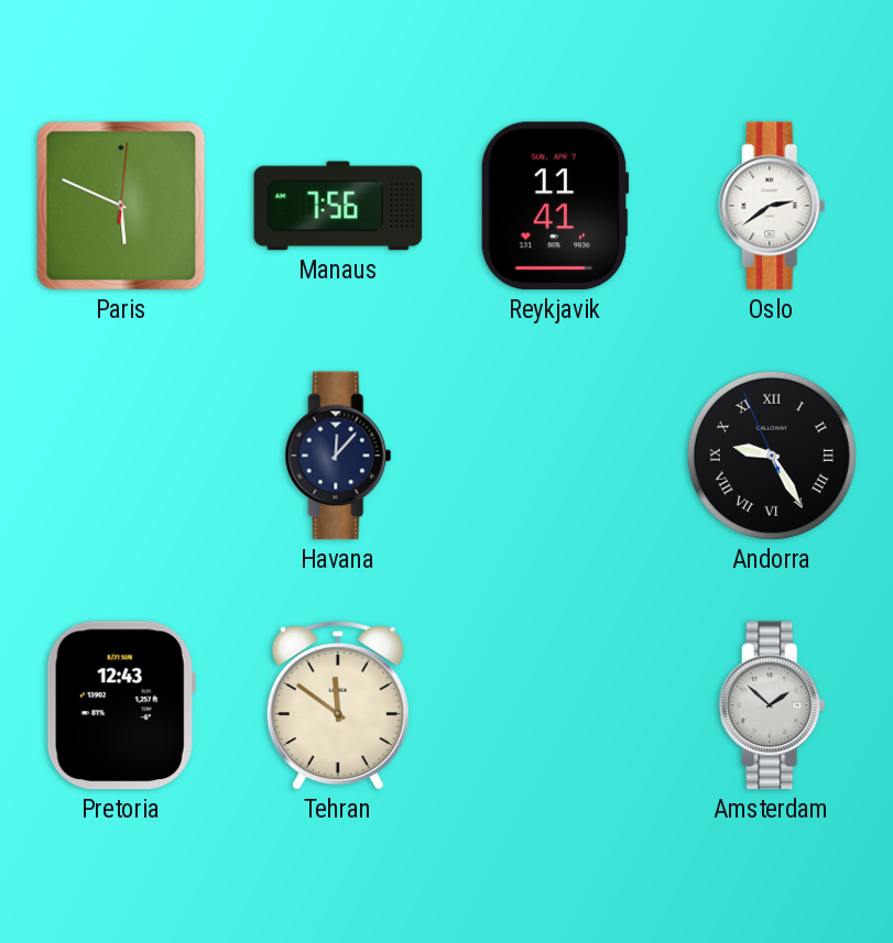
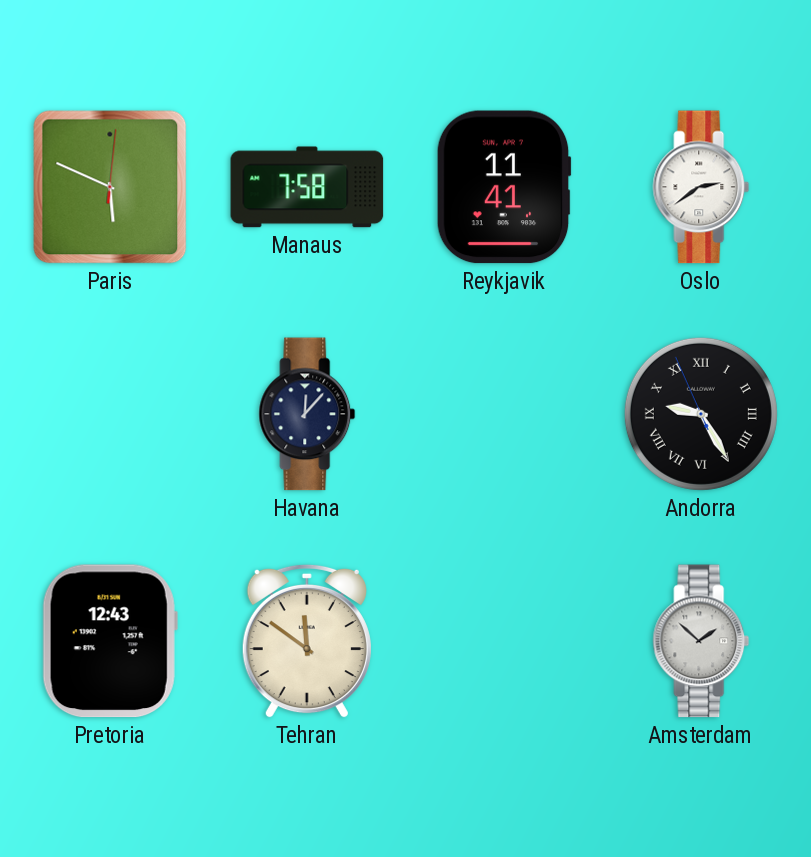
Manaus: 7:56 -> 7:58
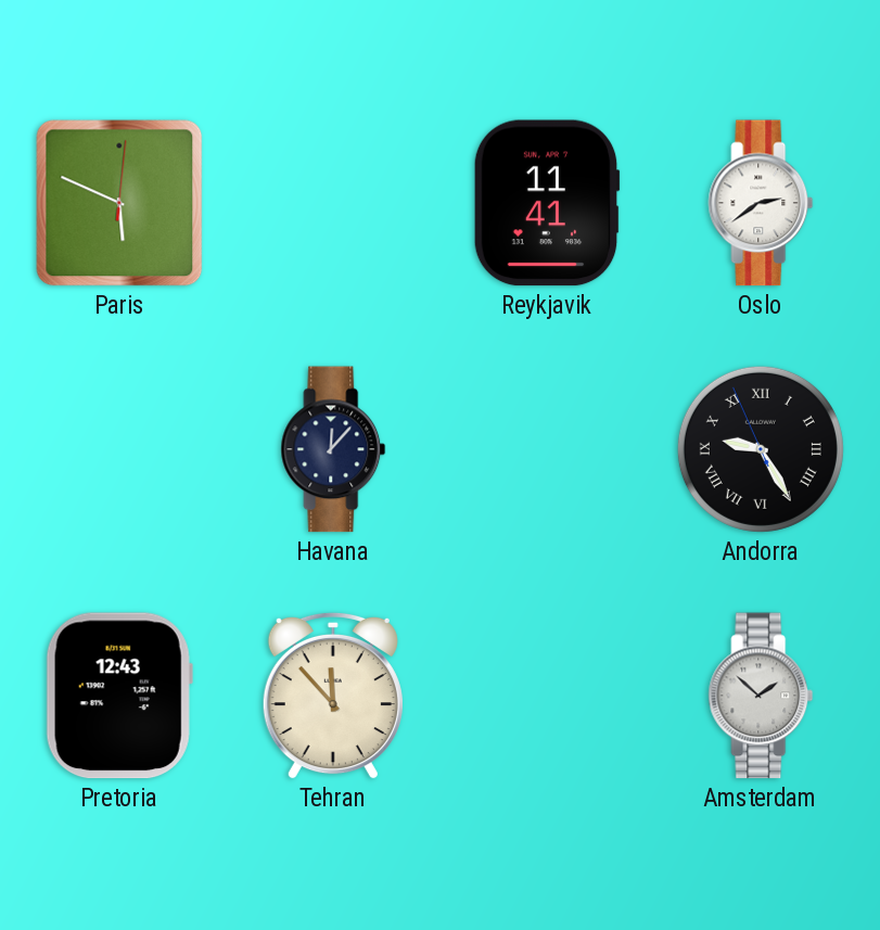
Manaus: 7:58 -> none
Tehran: 11:51 -> 11:53
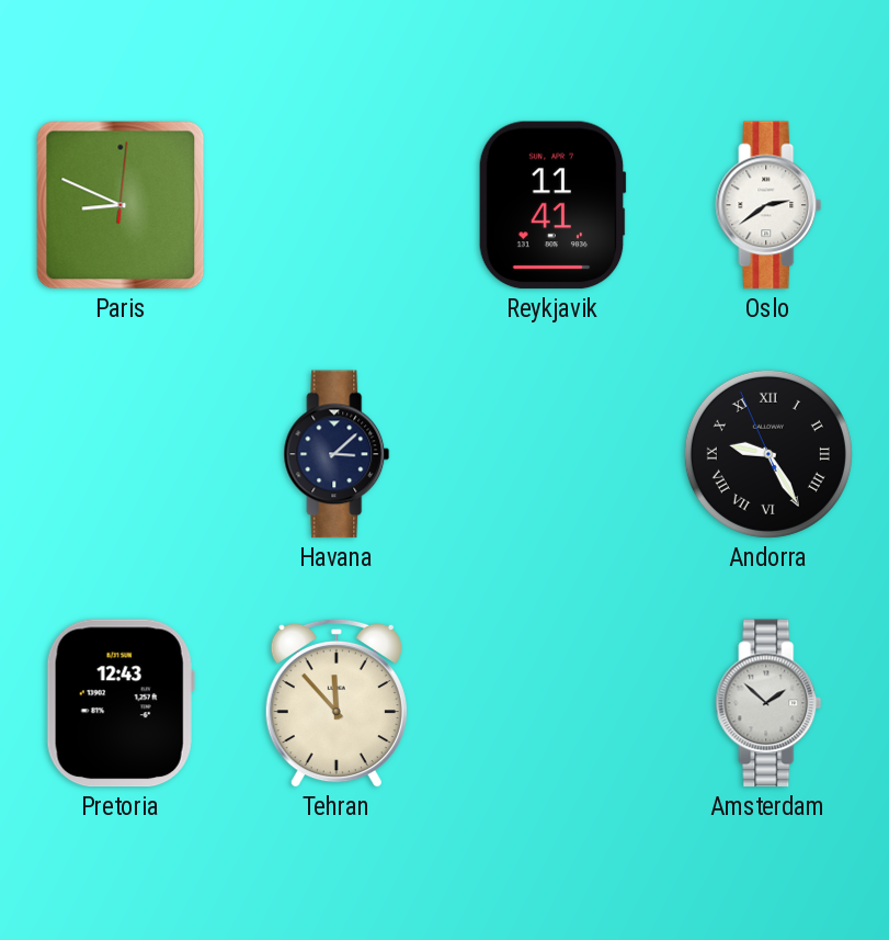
Paris: 5:49 -> 8:49
Havana: 12:07 -> 3:08
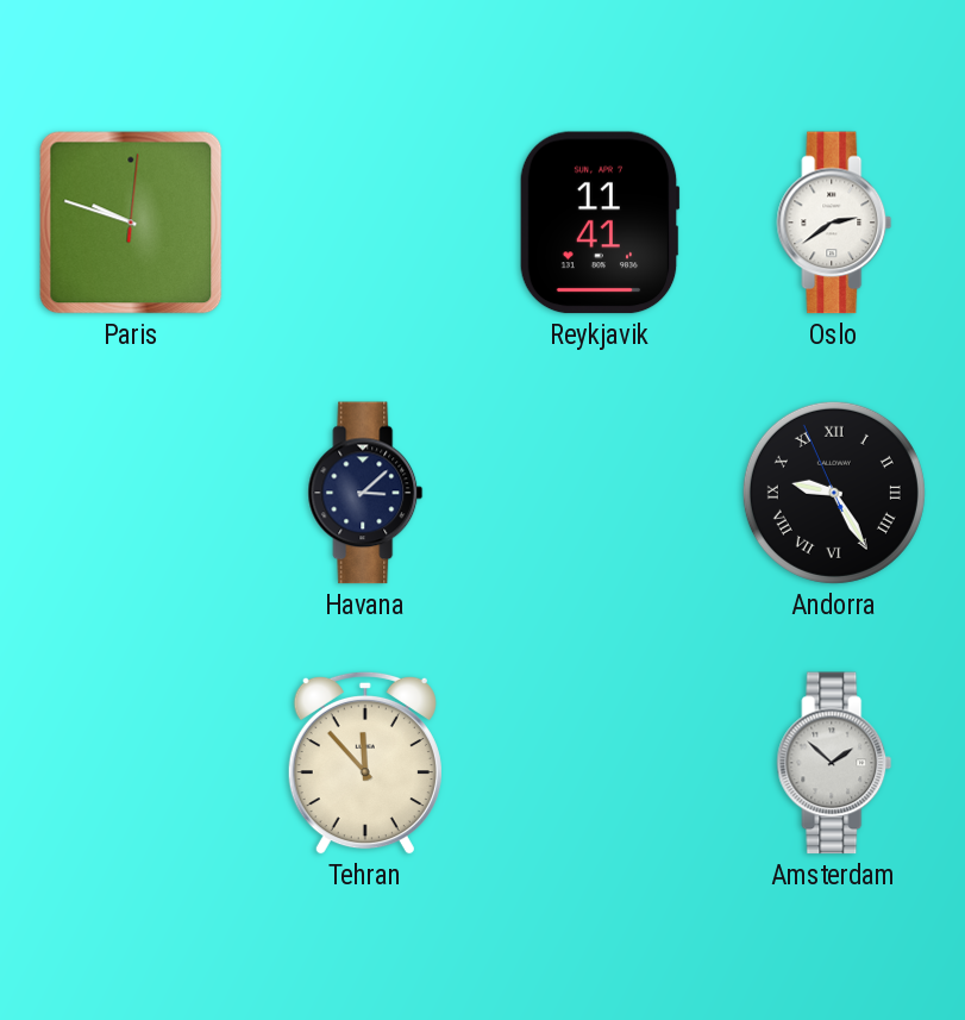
Paris: 8:49 -> 9:48
Pretoria: 12:43 -> none
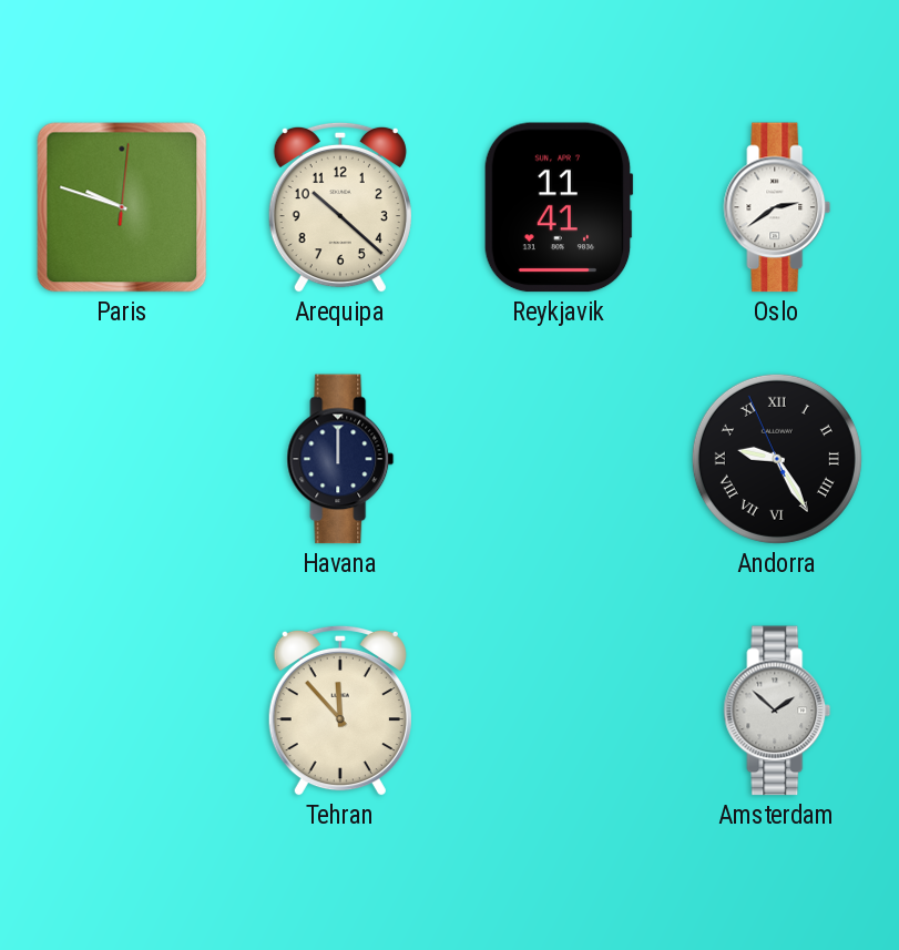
Arequipa: none -> 10:22
Havana: 3:08 -> 12:00
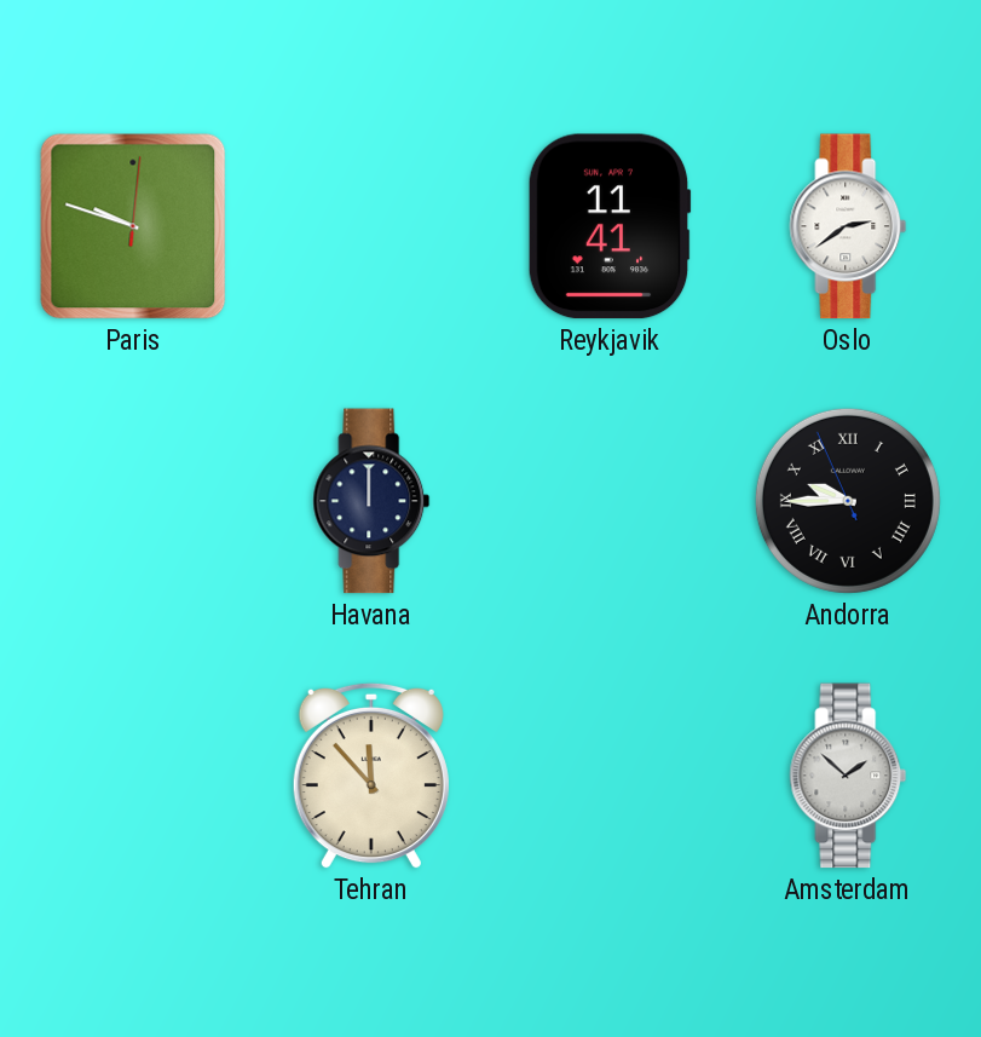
Arequipa: 10:22 -> none
Andorra: 9:24 -> 9:44
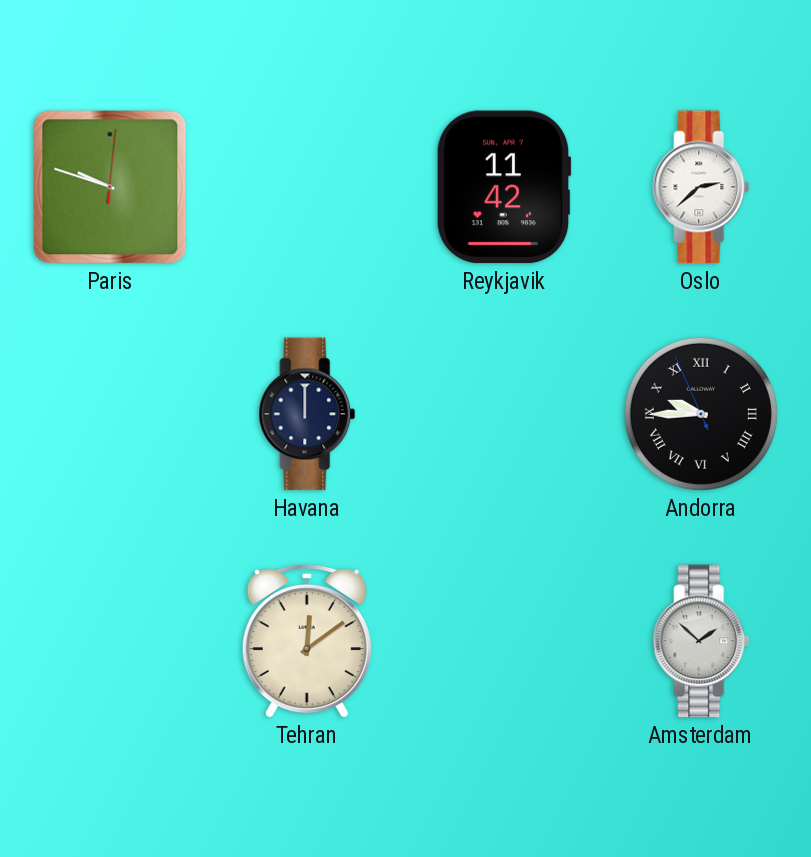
Reykjavik: 11:41 -> 11:42
Oslo: 2:39 -> 2:38
Tehran: 11:53 -> 12:09
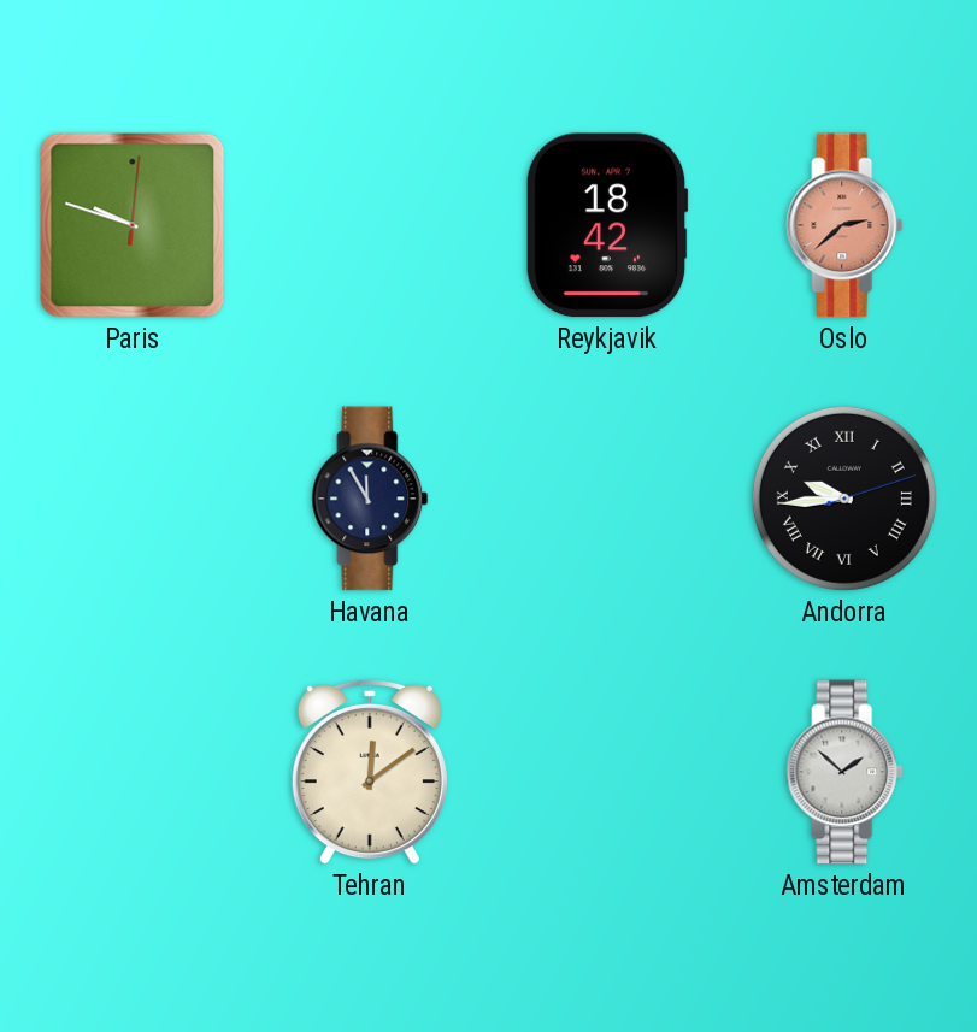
Reykjavik: 11:42 -> 18:42
Oslo dial: white -> salmon
Havana: 12:00 -> 11:55
Andorra: 9:44:56 -> 9:44:12
